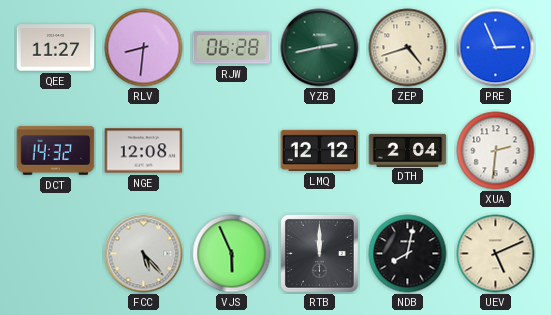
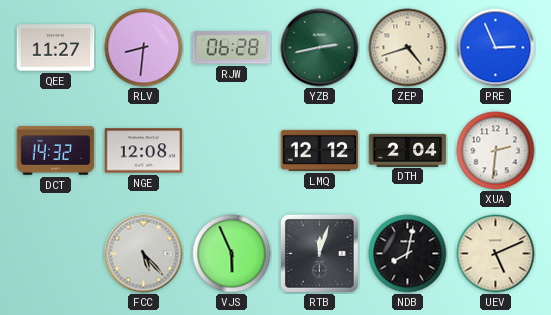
RTB: 12:00 -> 12:03
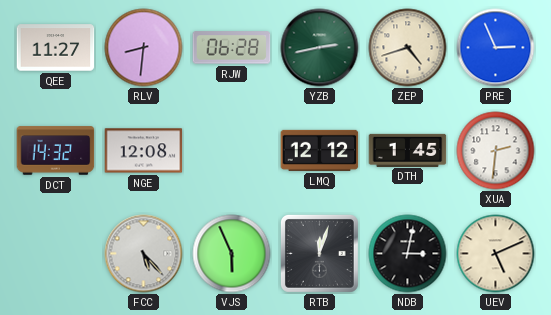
DTH: 2:04 -> 1:45
NDB: 8:02 -> 3:02
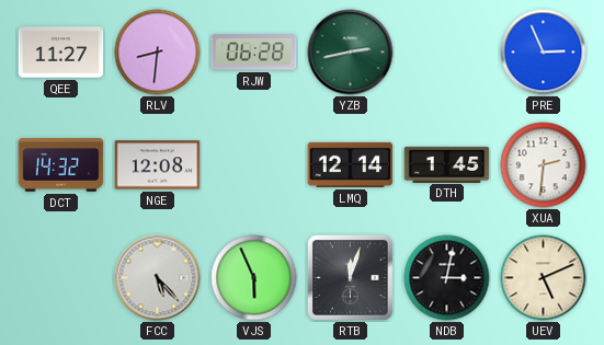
ZEP: 4:42 -> none
LMQ: 12:12 -> 12:14
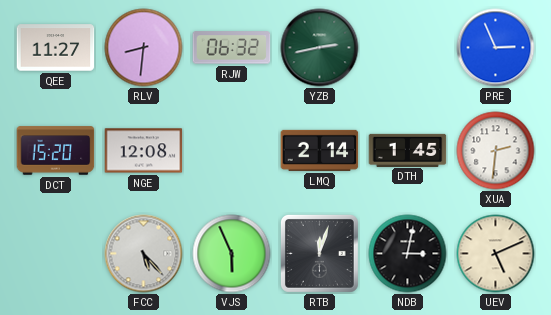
RJW: 06:28 -> 06:32
DCT: 14:32 -> 15:20
LMQ: 12:14 -> 2:14
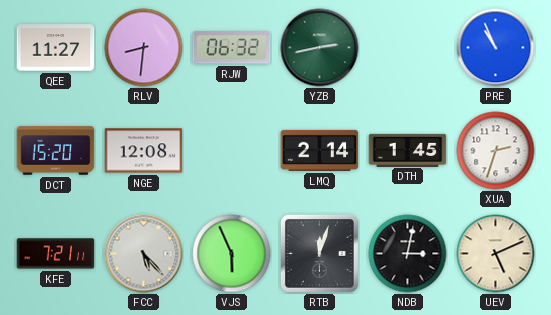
PRE: 2:56 -> 10:56
XUA: 2:31 -> 2:33
KFE: none -> 7:21
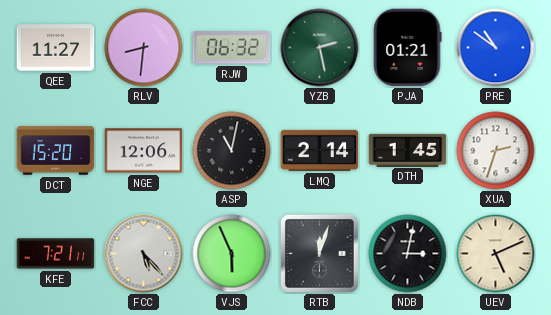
YZB: 2:43 -> 2:28
PJA: none -> 01:21
PRE: 10:56 -> 10:51
NGE: 12:08 -> 12:06
ASP: none -> 11:02
